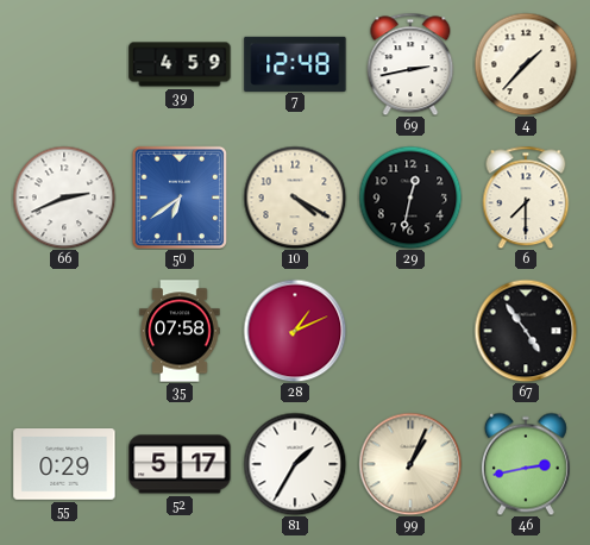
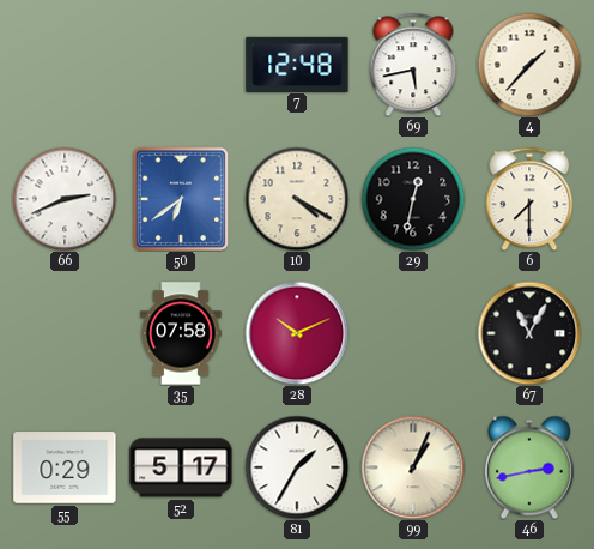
39: 4:59 -> none
69: 2:43 -> 5:43
28: 1:11 -> 10:11
67: 4:54 -> 11:05
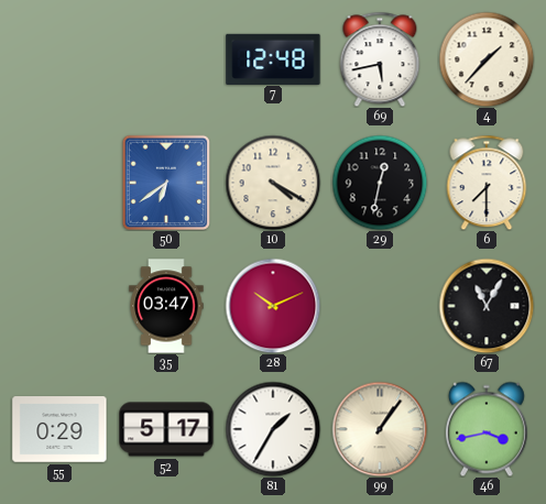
66: 2:41 -> none
35: 07:58 -> 03:47
99: 1:04 -> 1:06
46: 2:43 -> 3:43
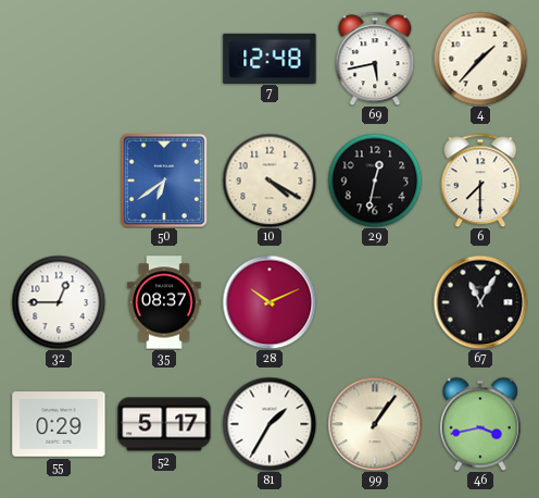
32: none -> 12:45
35: 03:47 -> 08:37
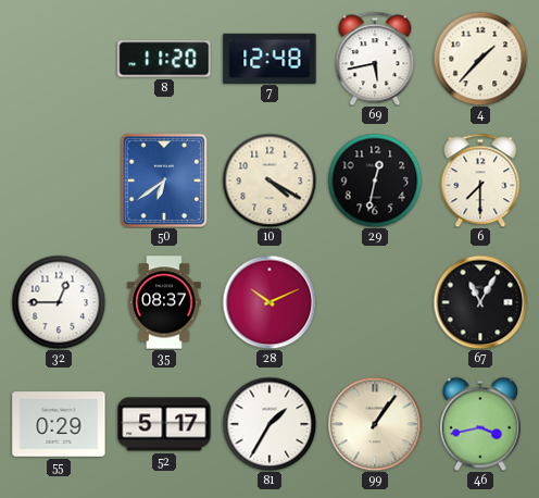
8: none -> 11:20
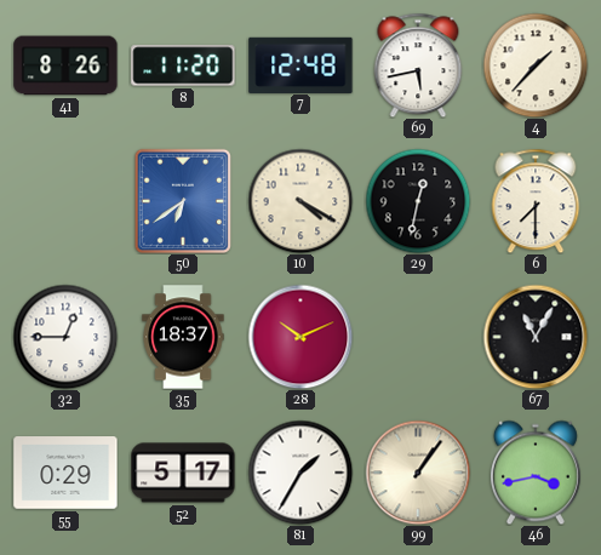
41: none -> 8:26
35: 08:37 -> 18:37
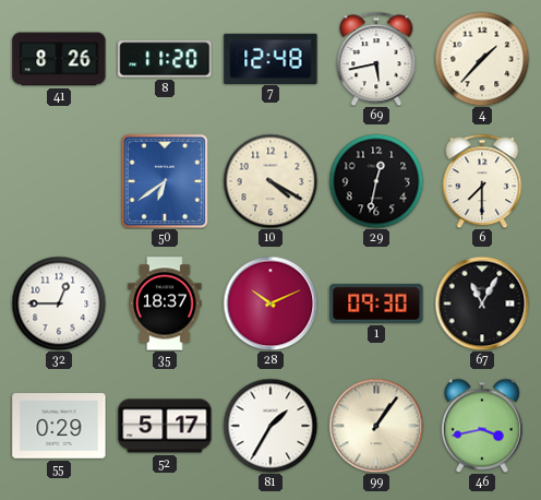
1: none -> 09:30
